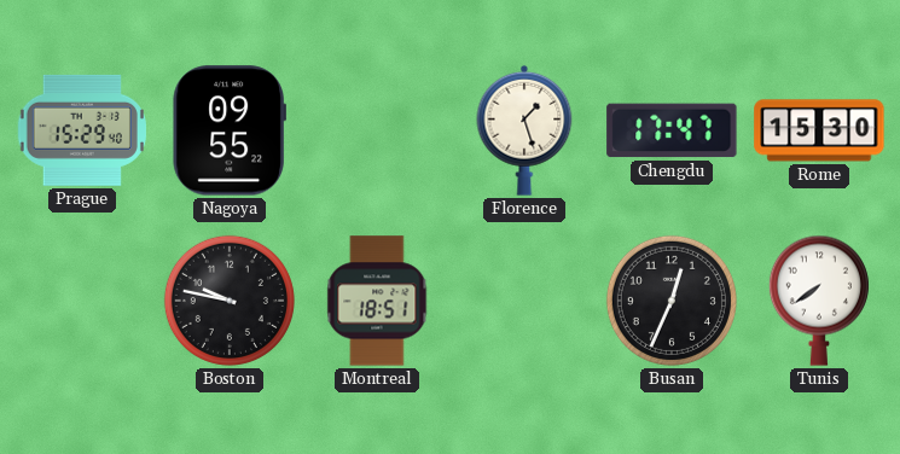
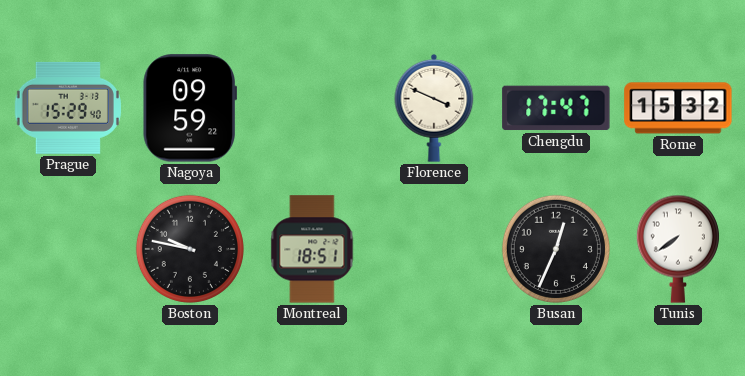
Nagoya: 09:55 -> 09:59
Florence: 1:27 -> 3:49
Rome: 15:30 -> 15:32
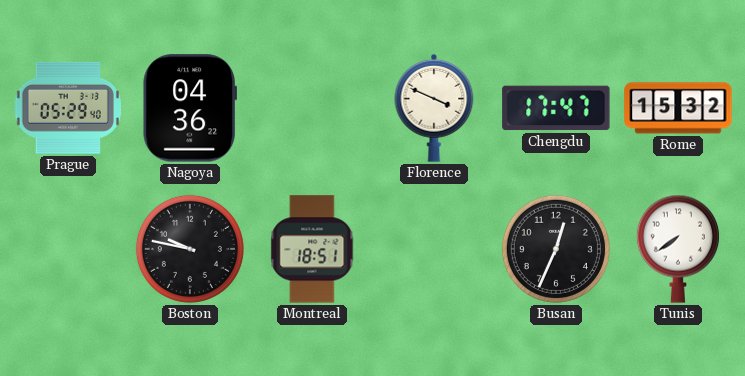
Prague: 15:29 -> 05:29
Nagoya: 09:59 -> 04:36
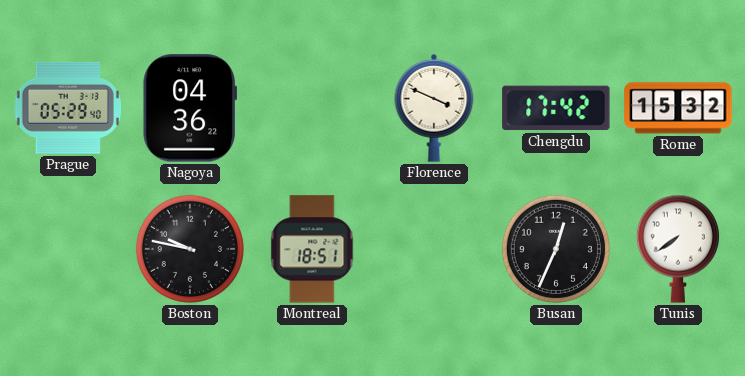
Chengdu: 17:47 -> 17:42
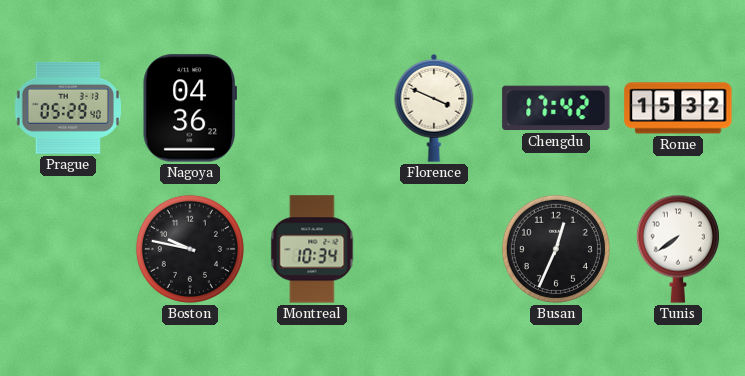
Montreal: 18:51 -> 10:34
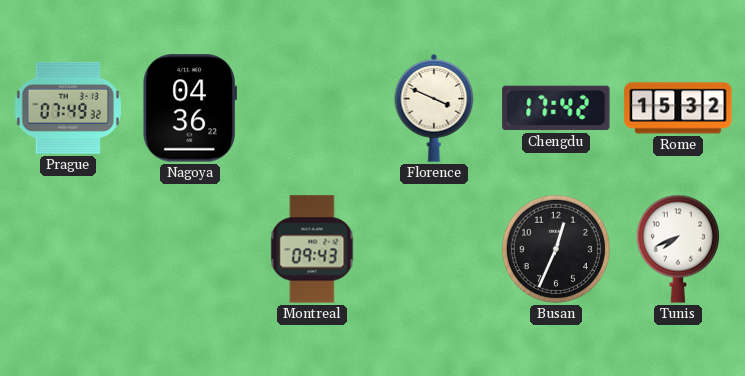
Prague: 05:29 -> 07:49
Boston: 9:47 -> none
Montreal: 10:34 -> 09:43
Tunis: 7:39 -> 7:41
